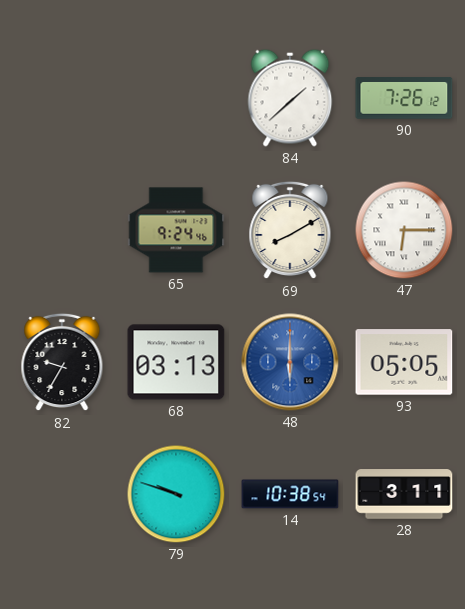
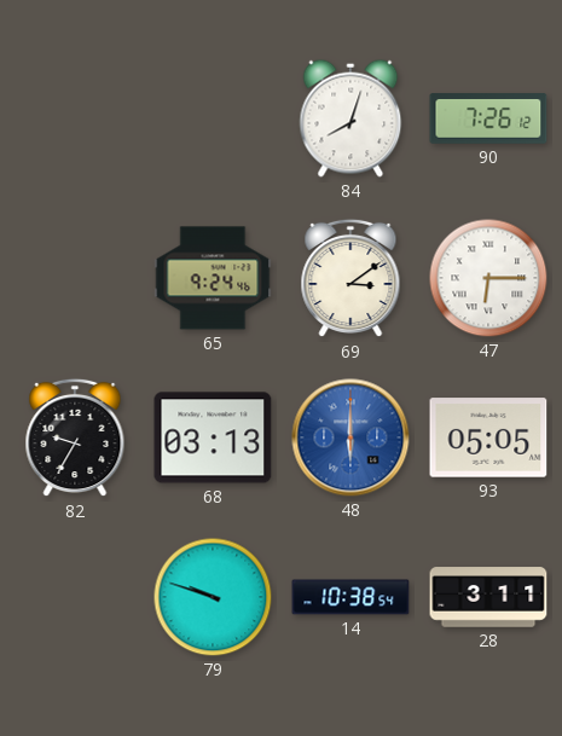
84: 1:38 -> 8:03
69: 8:10 -> 3:09
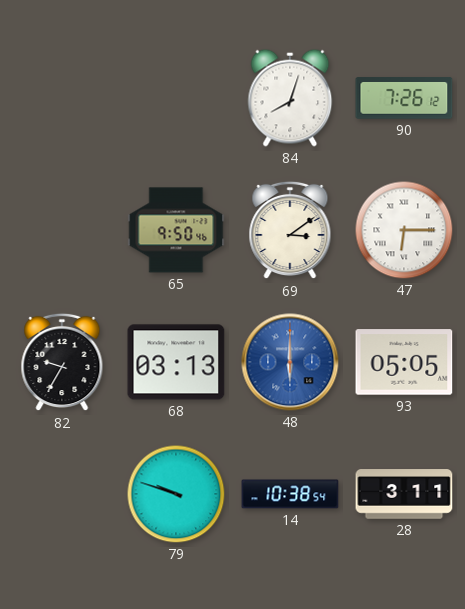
65: 9:24 -> 9:50
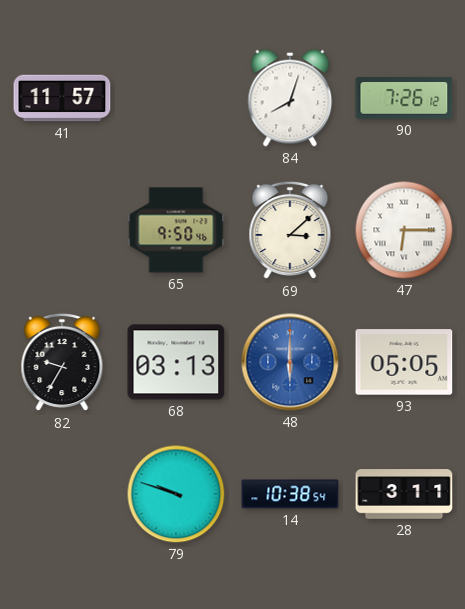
41: none -> 11:57
69: 3:09 -> 3:08
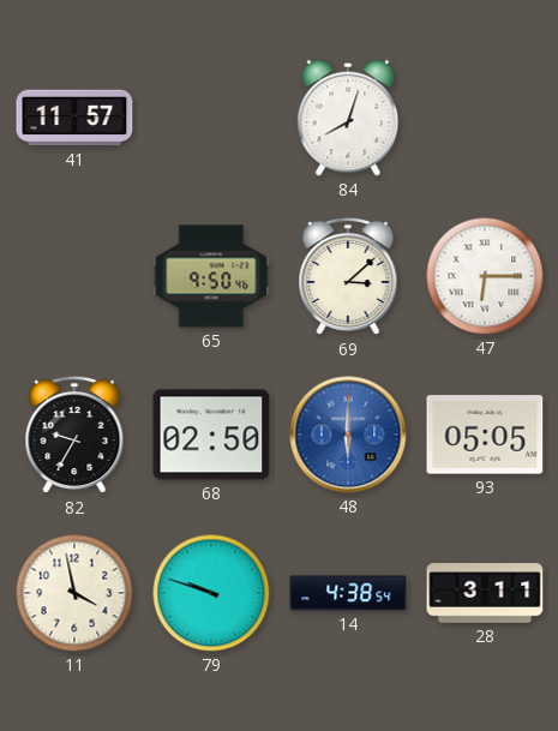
90: 7:26 -> none
68: 03:13 -> 02:50
11: none -> 3:58
14: 10:38 -> 4:38
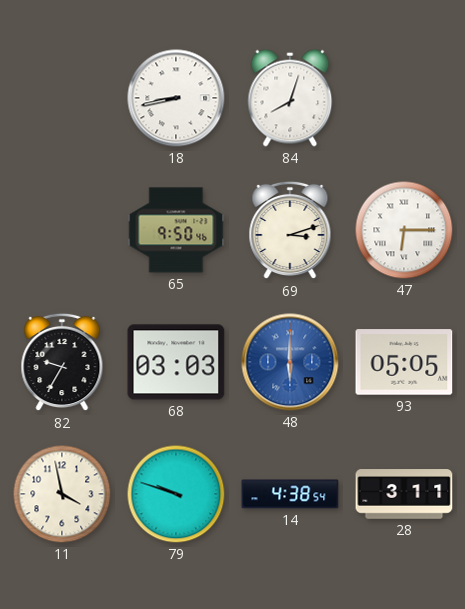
41: 11:57 -> none
18: none -> 8:43
69: 3:08 -> 3:12
68: 02:50 -> 03:03
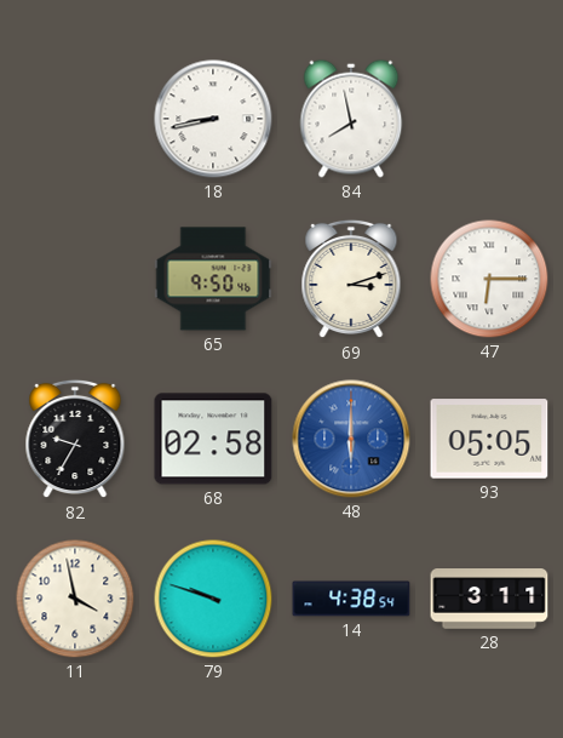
84: 8:03 -> 7:58
68: 03:03 -> 02:58
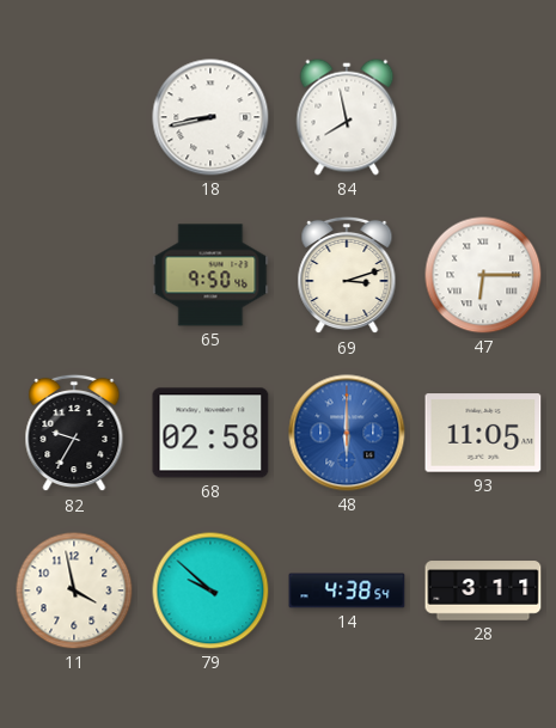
93: 05:05 -> 11:05
79: 9:48 -> 9:52
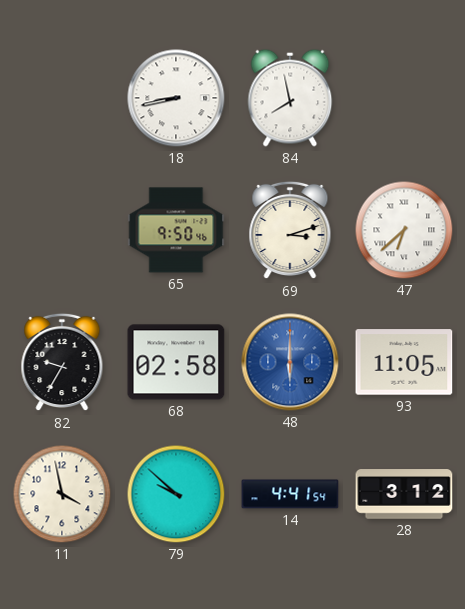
47: 6:15 -> 6:38
14: 4:38 -> 4:41
28: 3:11 -> 3:12
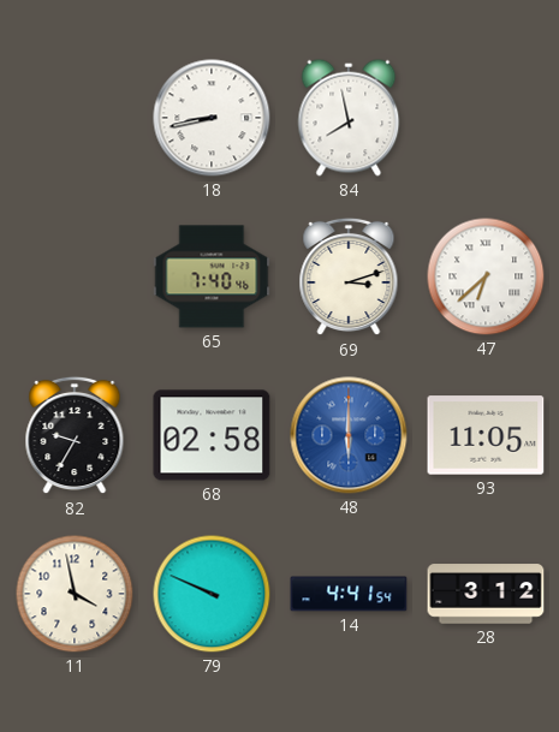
65: 9:50 -> 7:40
79: 9:52 -> 9:49
